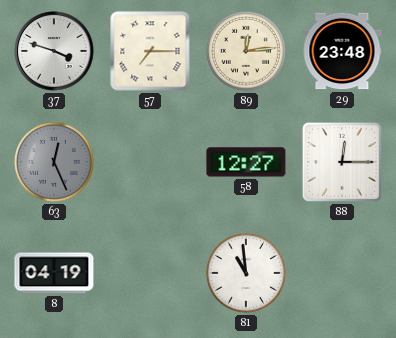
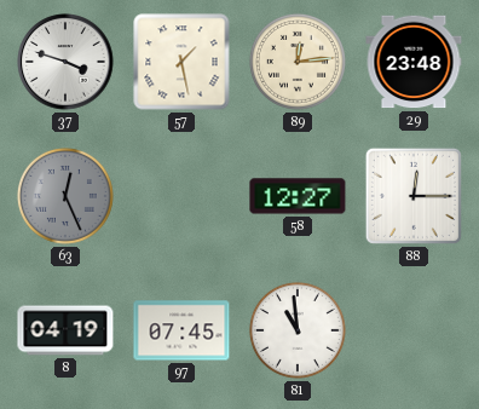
57: 7:15 -> 1:28
97: none -> 07:45
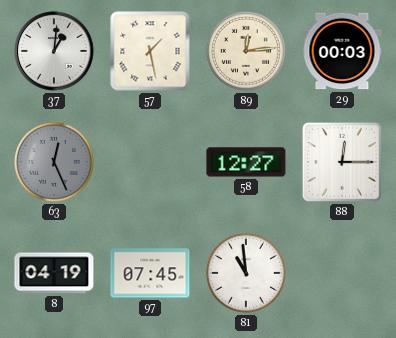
37: 3:48 -> 1:01
29: 23:48 -> 00:03
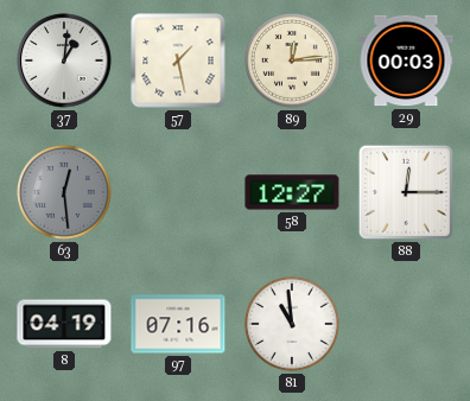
63: 12:26 -> 12:29
97: 07:45 -> 07:16
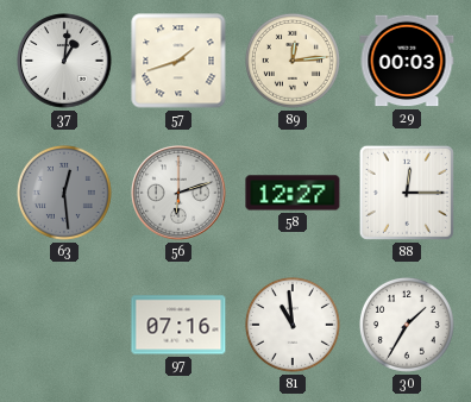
57: 1:28 -> 1:42
56: none -> 6:12
8: 04:19 -> none
30: none -> 1:35
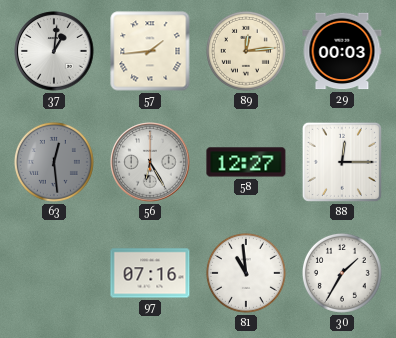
57: 1:42 -> 1:44
56: 6:12 -> 6:25
